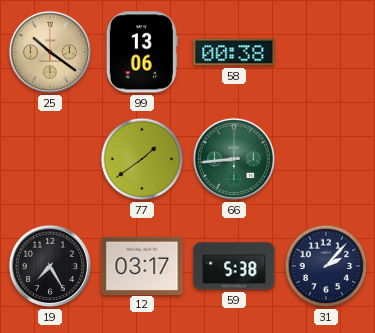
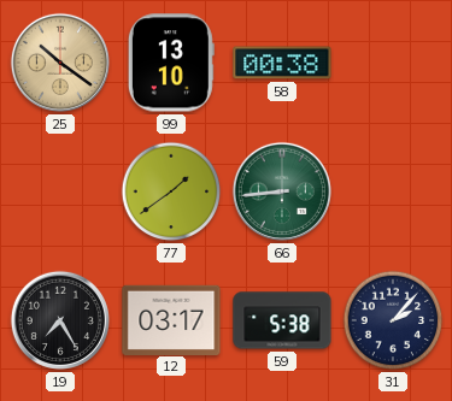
99: 13:06 -> 13:10
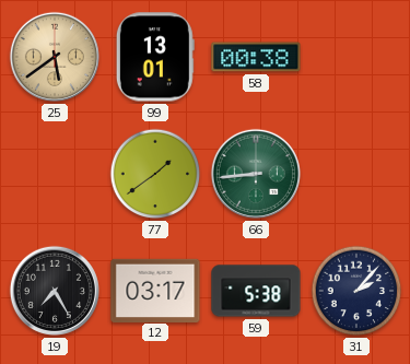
25: 10:21 -> 5:39
99: 13:10 -> 13:01
